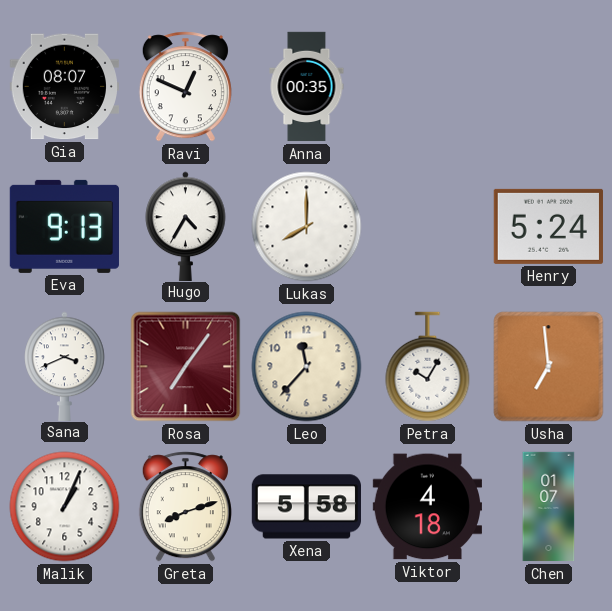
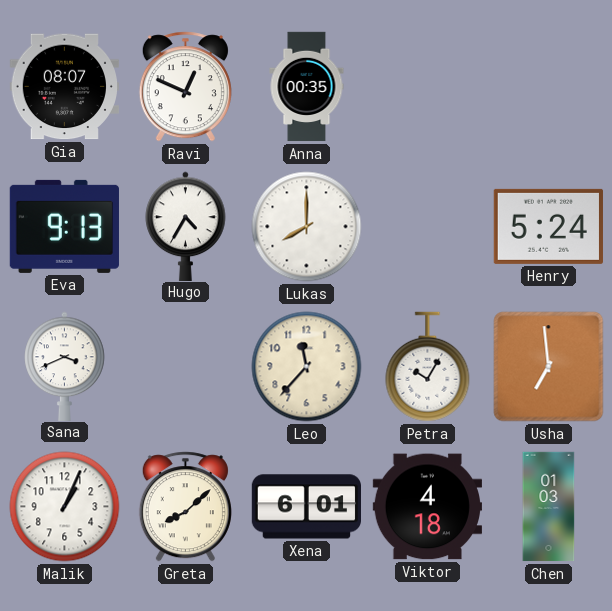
Rosa: 7:06 -> none
Greta: 8:12 -> 8:08
Xena: 5:58 -> 6:01
Chen: 01:07 -> 01:03
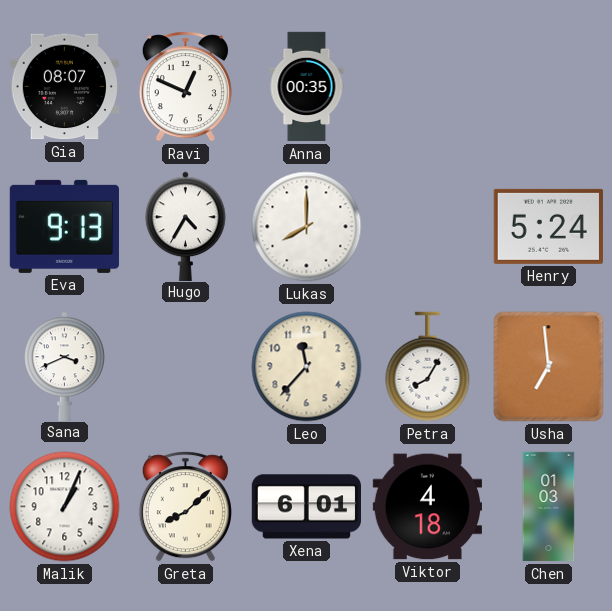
Petra: 10:05 -> 8:05
